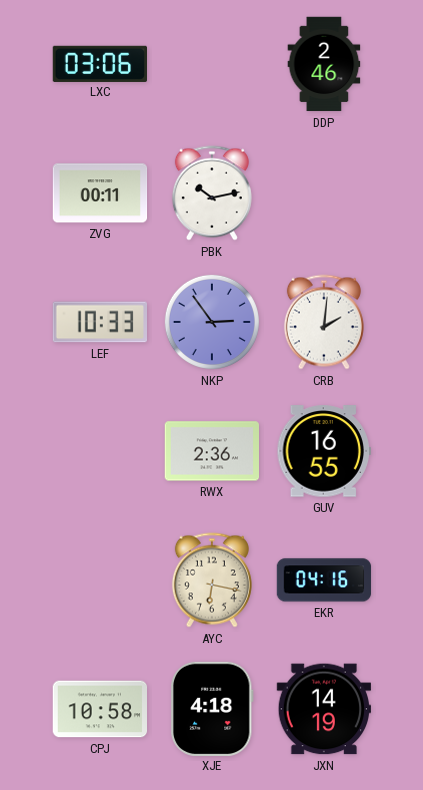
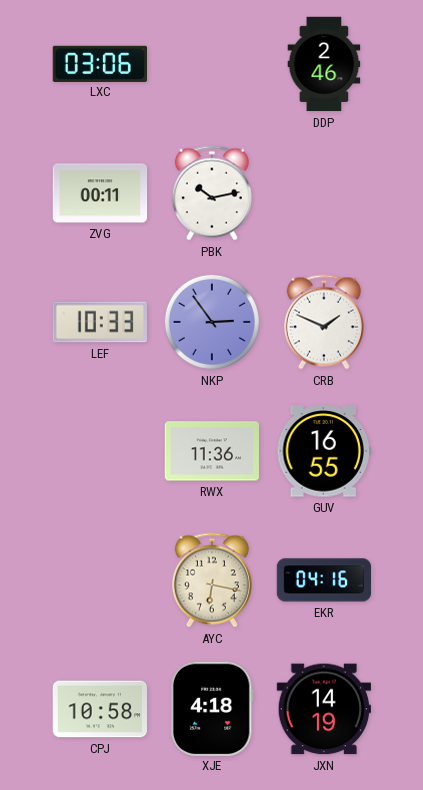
CRB: 2:01 -> 1:49
RWX: 2:36 -> 11:36
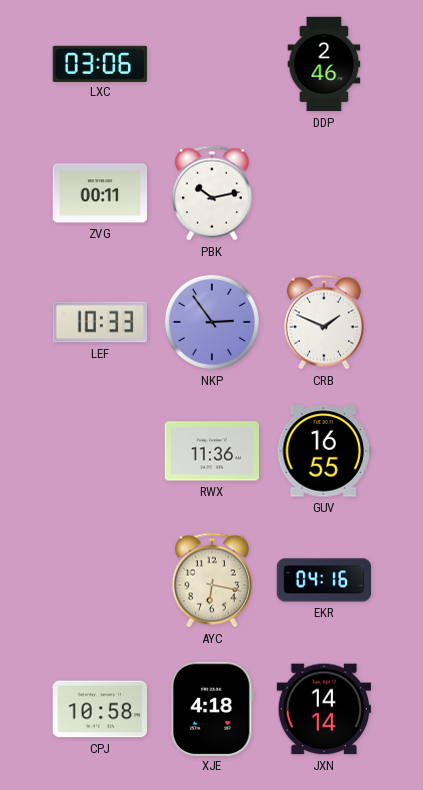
JXN: 14:19 -> 14:14
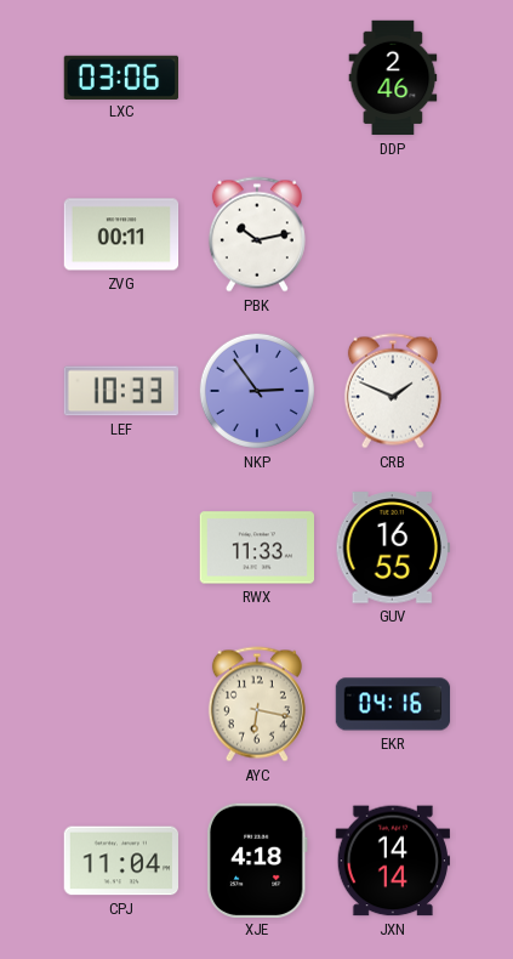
RWX: 11:36 -> 11:33
CPJ: 10:58 -> 11:04
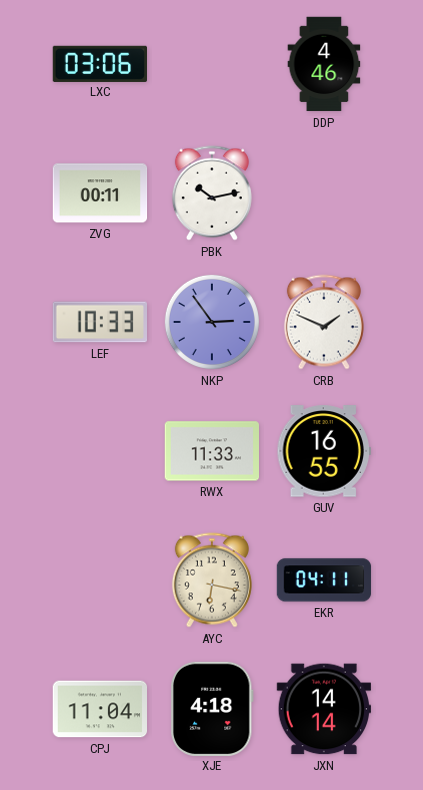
DDP: 2:46 -> 4:46
EKR: 04:16 -> 04:11
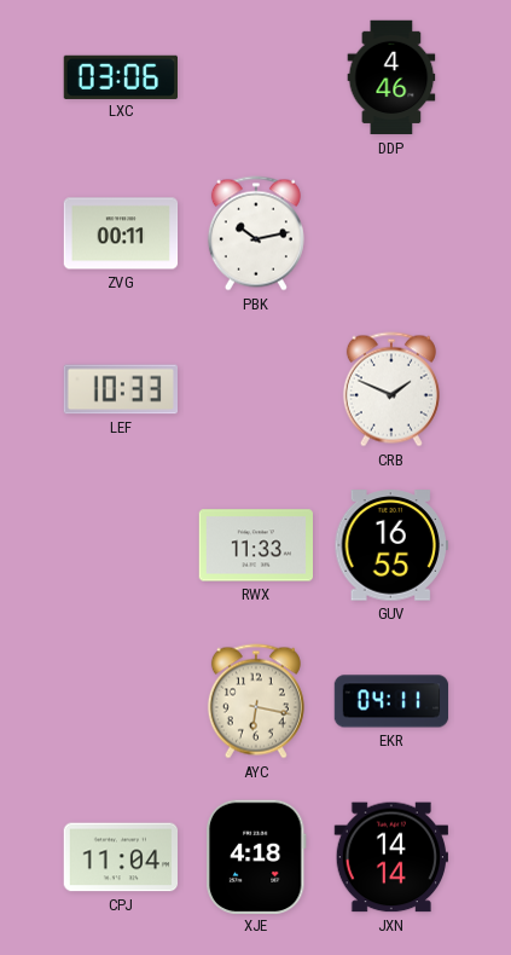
NKP: 2:54 -> none
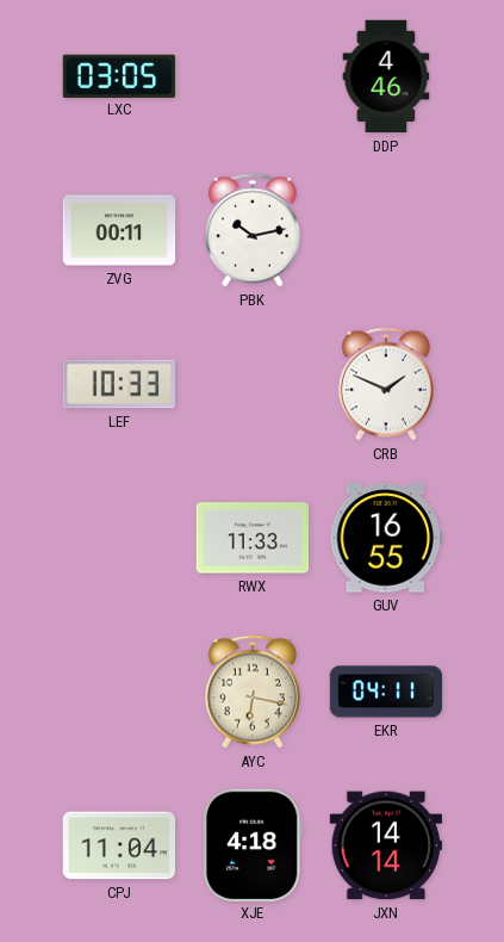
LXC: 03:06 -> 03:05
